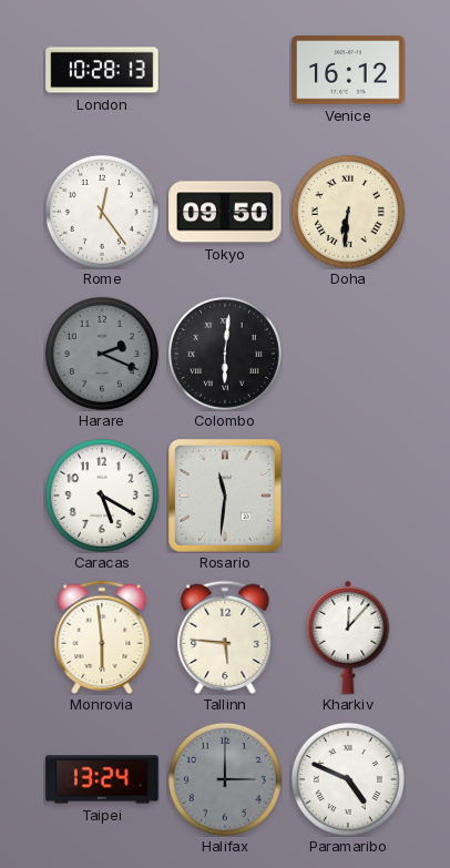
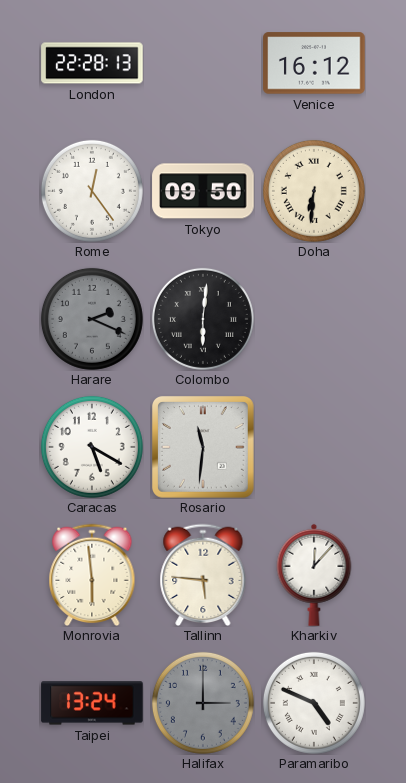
London: 10:28 -> 22:28
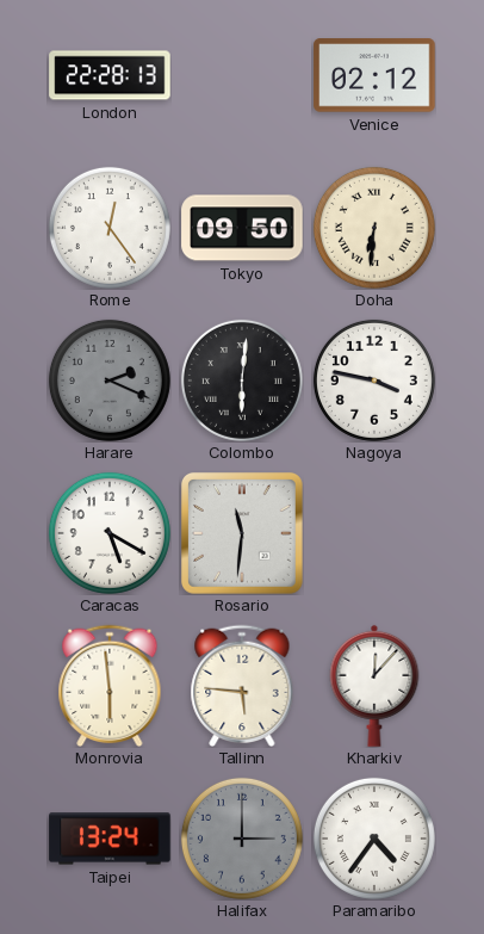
Venice: 16:12 -> 02:12
Nagoya: none -> 3:47
Paramaribo: 4:49 -> 4:36
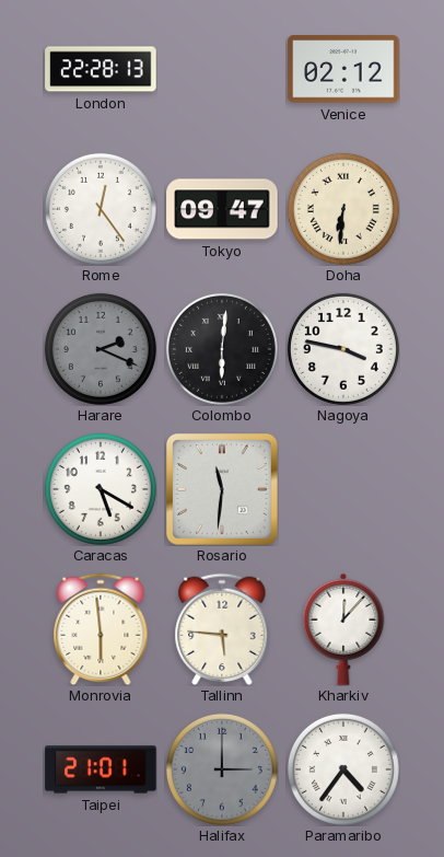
Tokyo: 09:50 -> 09:47
Taipei: 13:24 -> 21:01
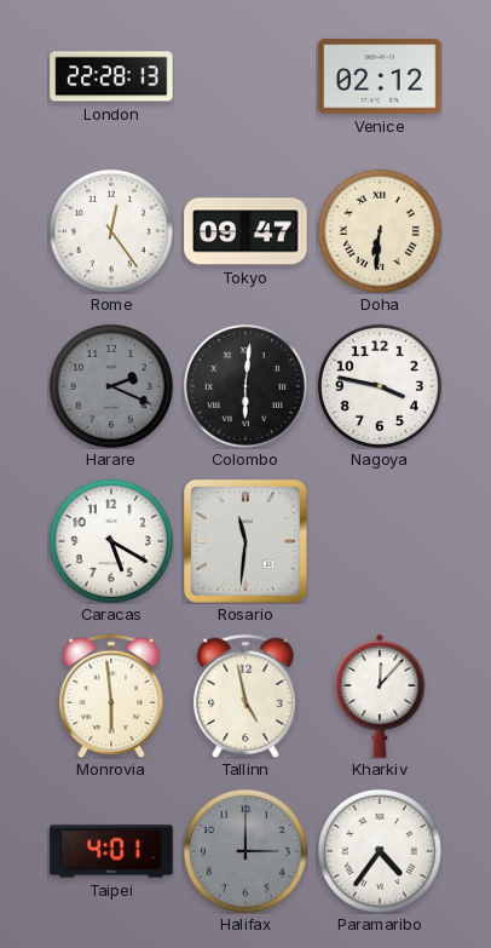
Tallinn: 5:46 -> 4:58
Taipei: 21:01 -> 4:01
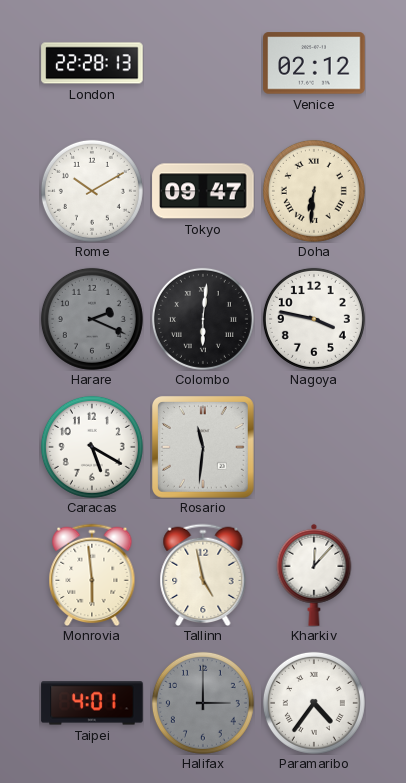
Rome: 12:24 -> 10:10
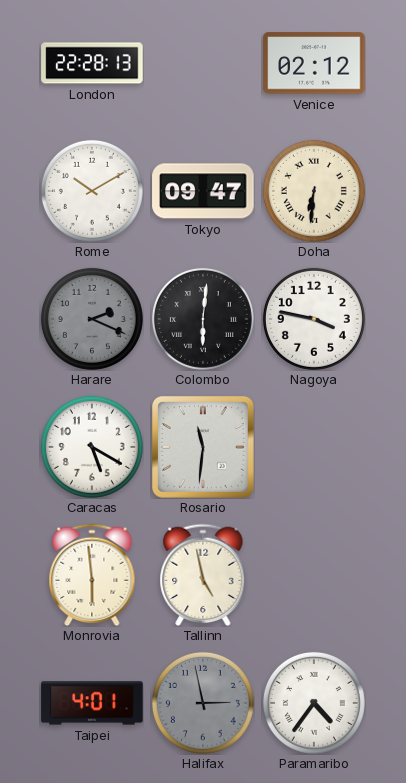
Kharkiv: 12:07 -> none
Halifax: 3:00 -> 2:58
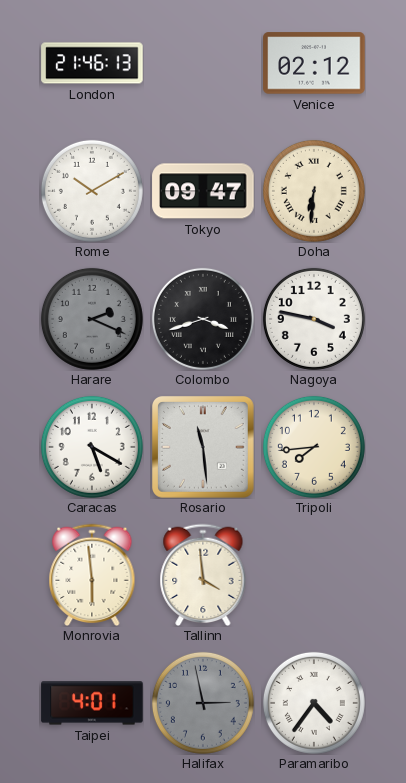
London: 22:28 -> 21:46
Colombo: 6:01 -> 3:42
Rosario: 11:31 -> 11:29
Tripoli: none -> 7:44
Tallinn: 4:58 -> 3:59
